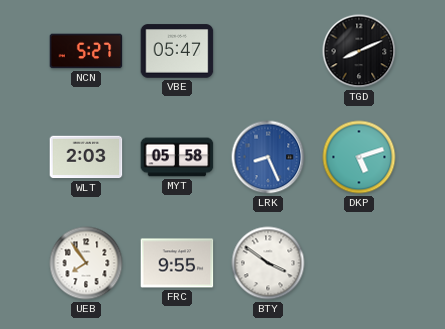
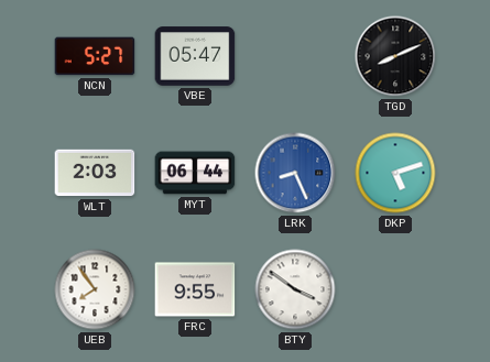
MYT: 05:58 -> 06:44
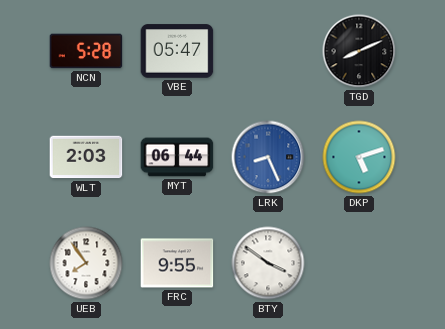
NCN: 5:27 -> 5:28
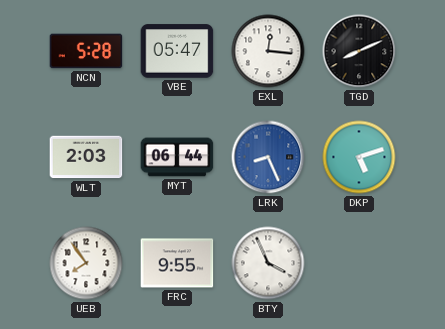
EXL: none -> 12:16
BTY: 3:51 -> 3:56
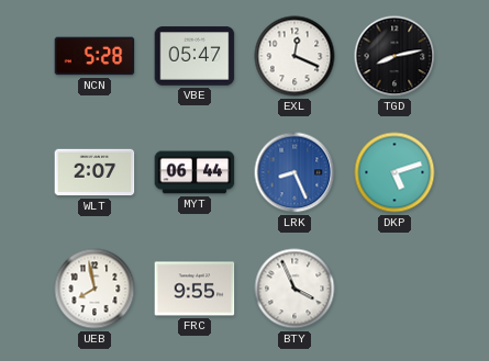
EXL: 12:16 -> 12:19
TGD: 8:11 -> 8:13
WLT: 2:03 -> 2:07
UEB: 7:54 -> 7:58
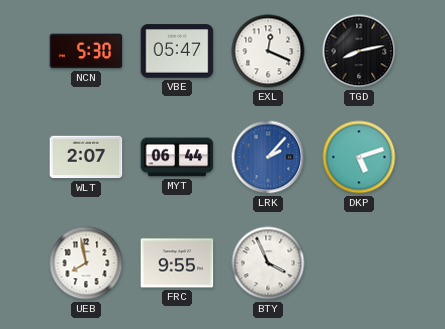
NCN: 5:28 -> 5:30
LRK: 8:26 -> 2:07
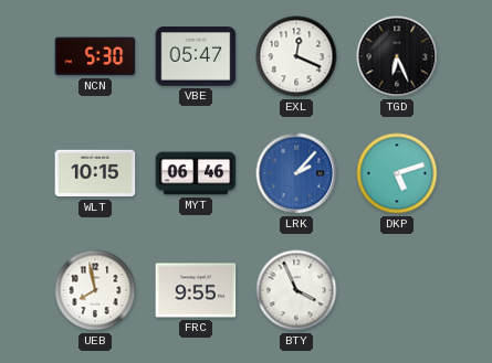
TGD: 8:13 -> 6:26
WLT: 2:07 -> 10:15
MYT: 06:44 -> 06:46
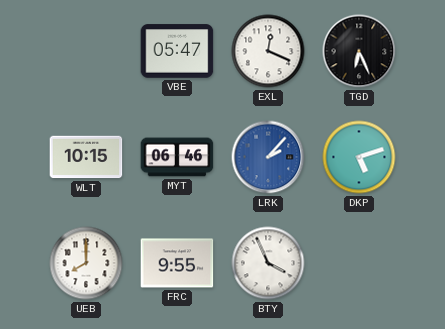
NCN: 5:30 -> none
UEB: 7:58 -> 8:00
